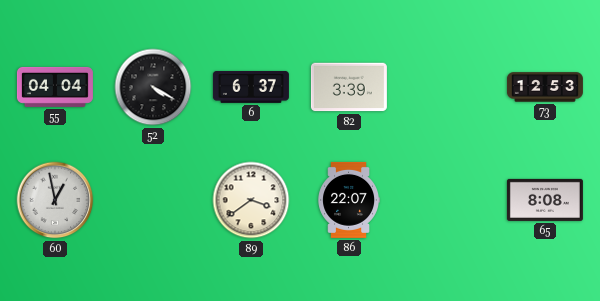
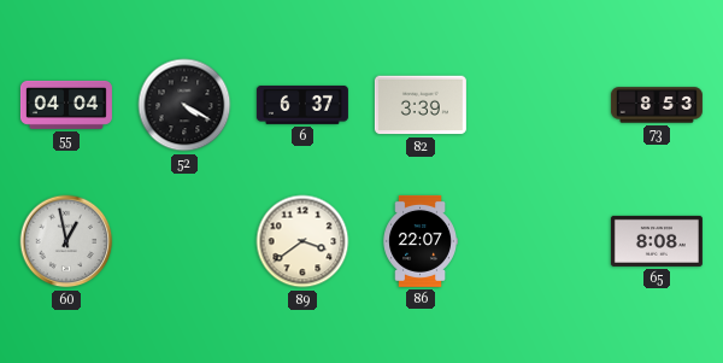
73: 12:53 -> 8:53
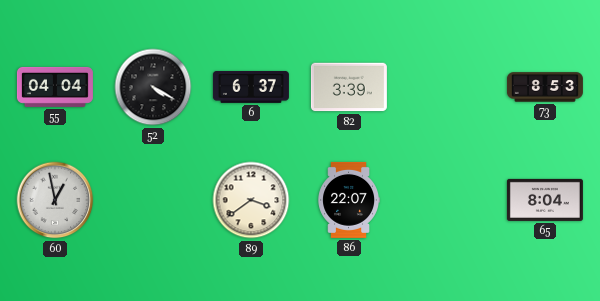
65: 8:08 -> 8:04
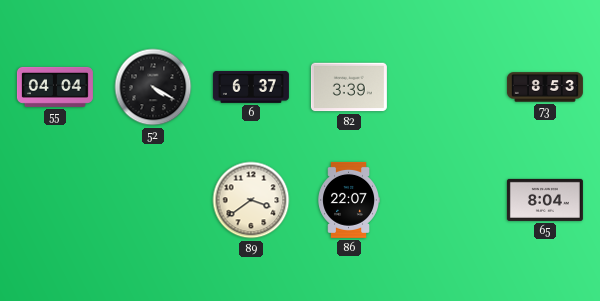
60: 12:58 -> none
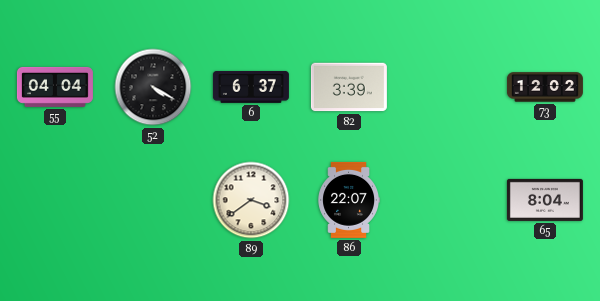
73: 8:53 -> 12:02
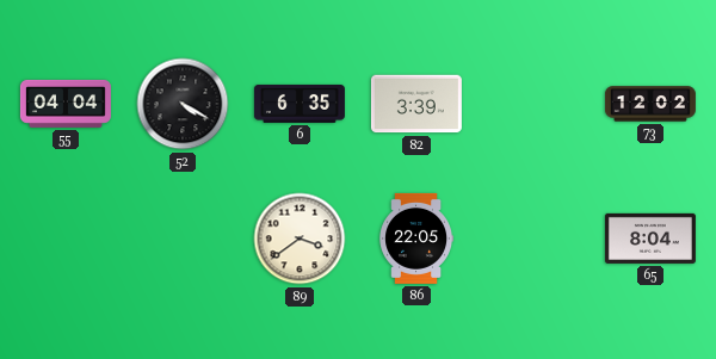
6: 6:37 -> 6:35
86: 22:07 -> 22:05
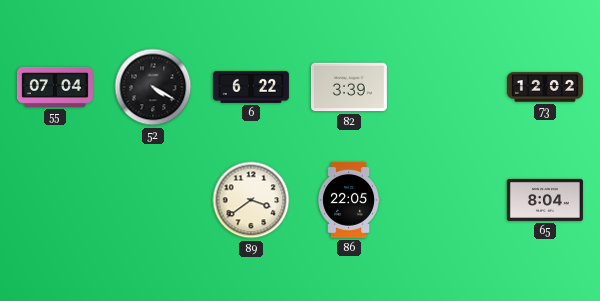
55: 04:04 -> 07:04
6: 6:35 -> 6:22
